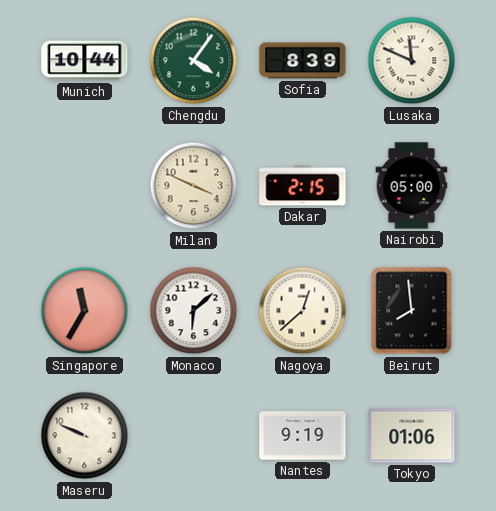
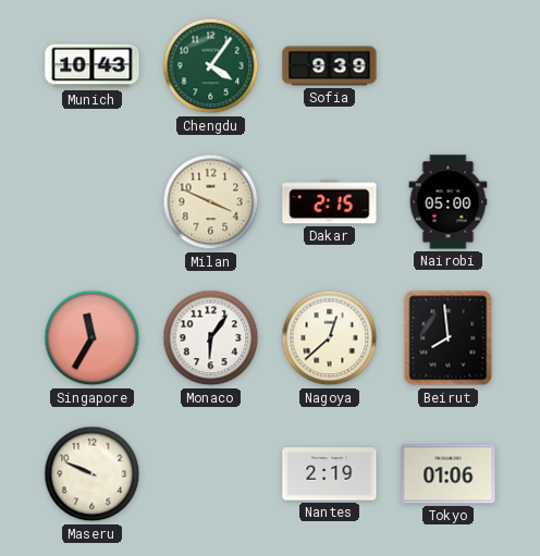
Munich: 10:44 -> 10:43
Sofia: 8:39 -> 9:39
Lusaka: 11:49 -> none
Monaco: 6:08 -> 6:06
Nantes: 9:19 -> 2:19
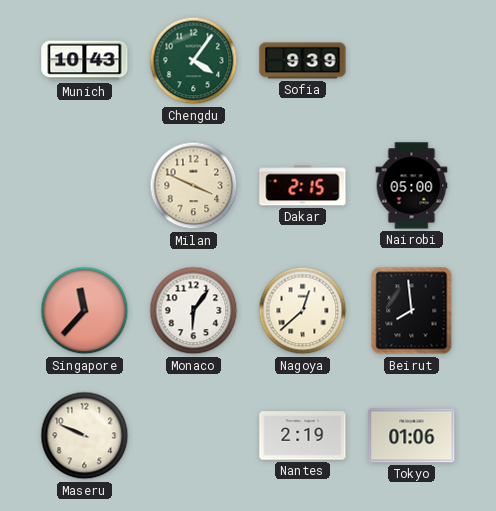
Singapore: 11:35 -> 11:37
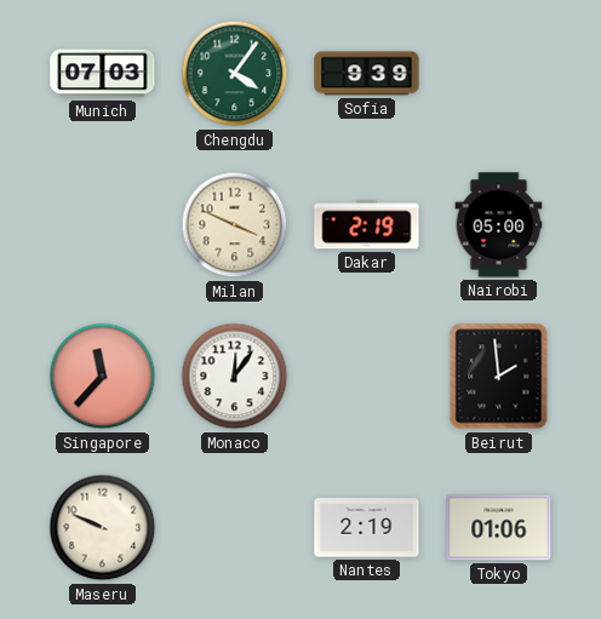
Munich: 10:43 -> 07:03
Dakar: 2:15 -> 2:19
Monaco: 6:06 -> 12:06
Nagoya: 12:38 -> none
Beirut: 7:59 -> 1:59
